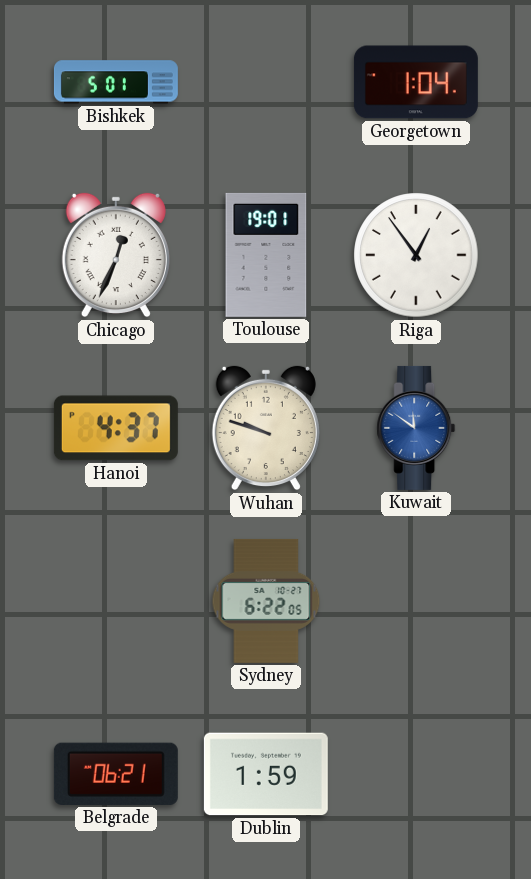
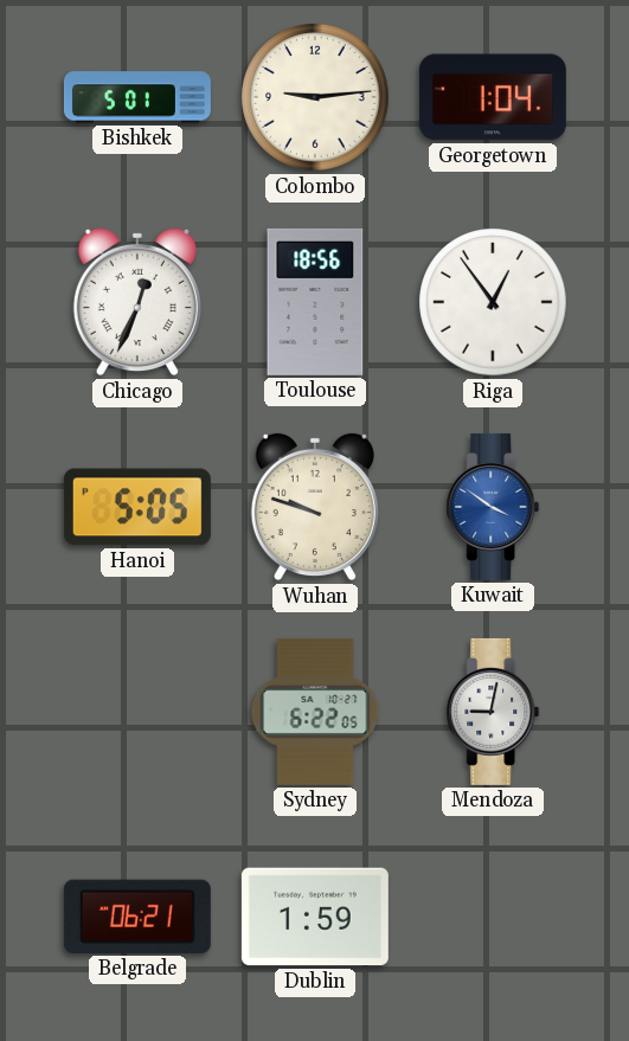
Colombo: none -> 9:14
Toulouse: 19:01 -> 18:56
Hanoi: 4:37 -> 5:05
Kuwait: 11:51 -> 3:51
Mendoza: none -> 9:02
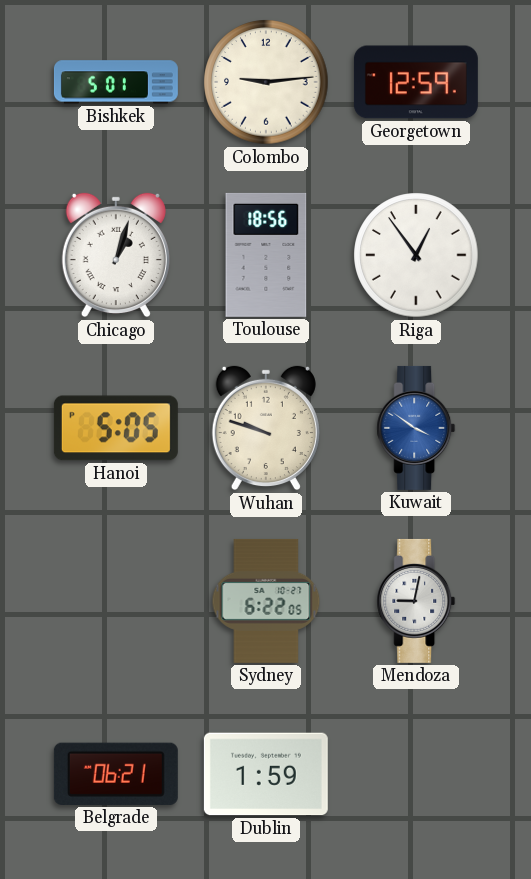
Georgetown: 1:04 -> 12:59
Chicago: 12:34 -> 1:03
